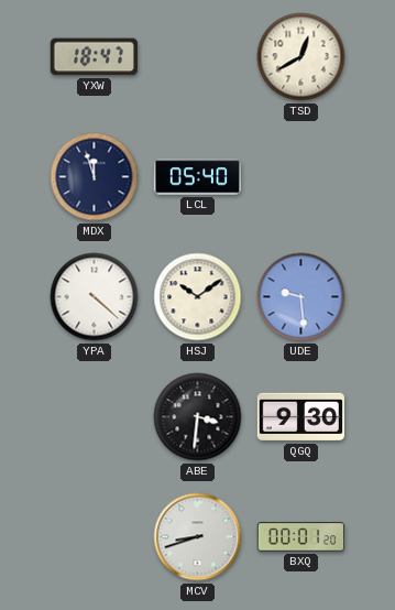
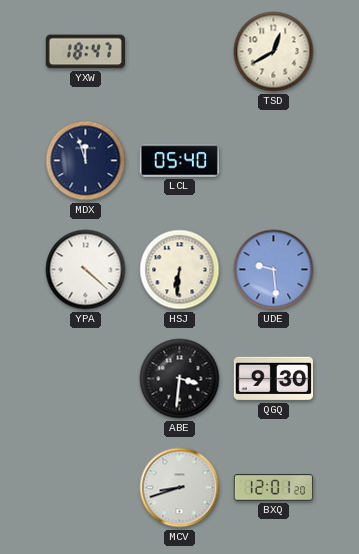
HSJ: 10:09 -> 6:31
BXQ: 00:01 -> 12:01
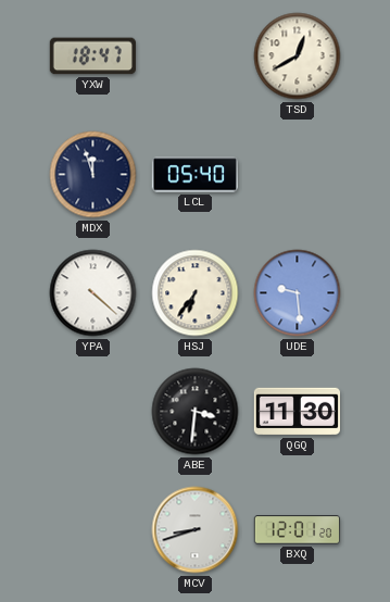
HSJ: 6:31 -> 6:36
QGQ: 9:30 -> 11:30
